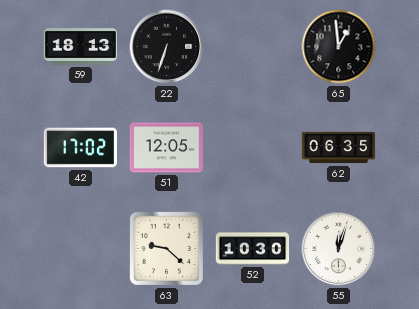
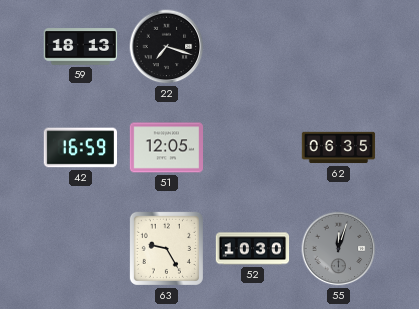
22: 6:33 -> 7:18
65: 12:59 -> none
42: 17:02 -> 16:59
63: 9:22 -> 9:25
55 dial: white -> grey
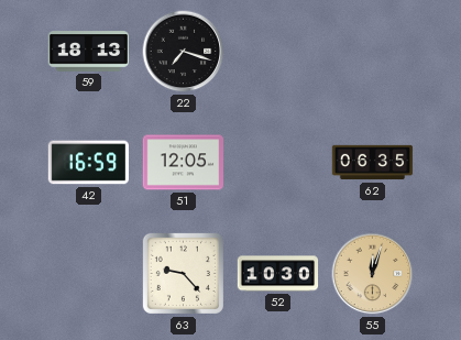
63: 9:25 -> 9:23
55 dial: grey -> champagne
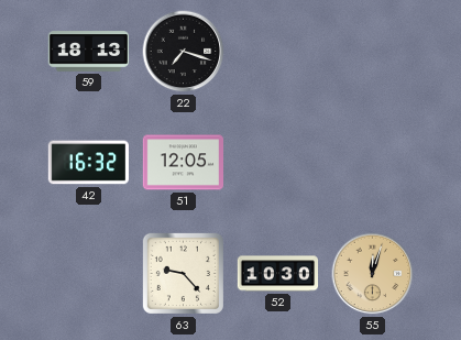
42: 16:59 -> 16:32
62: 06:35 -> none
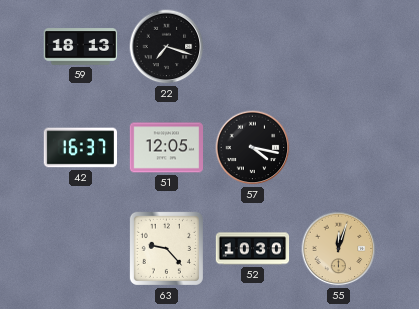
42: 16:32 -> 16:37
57: none -> 4:17
